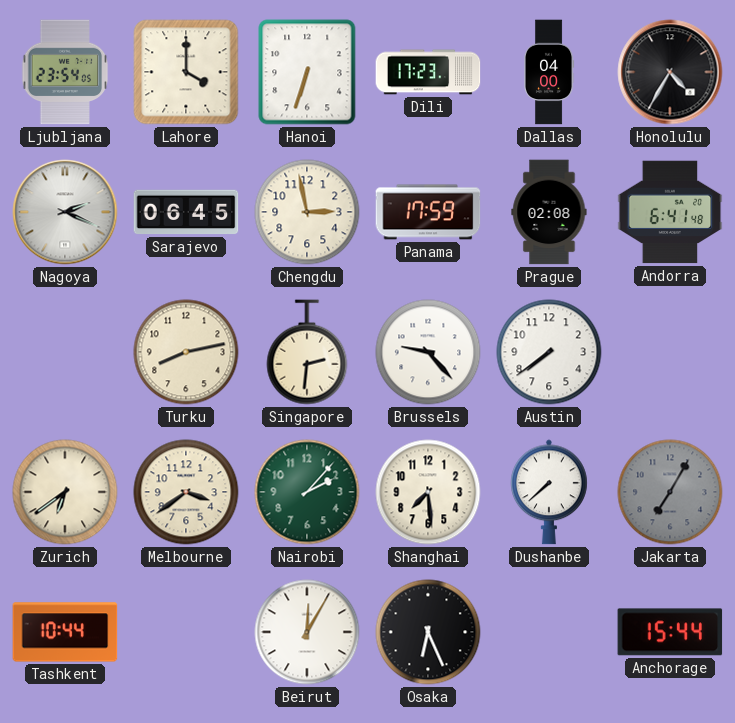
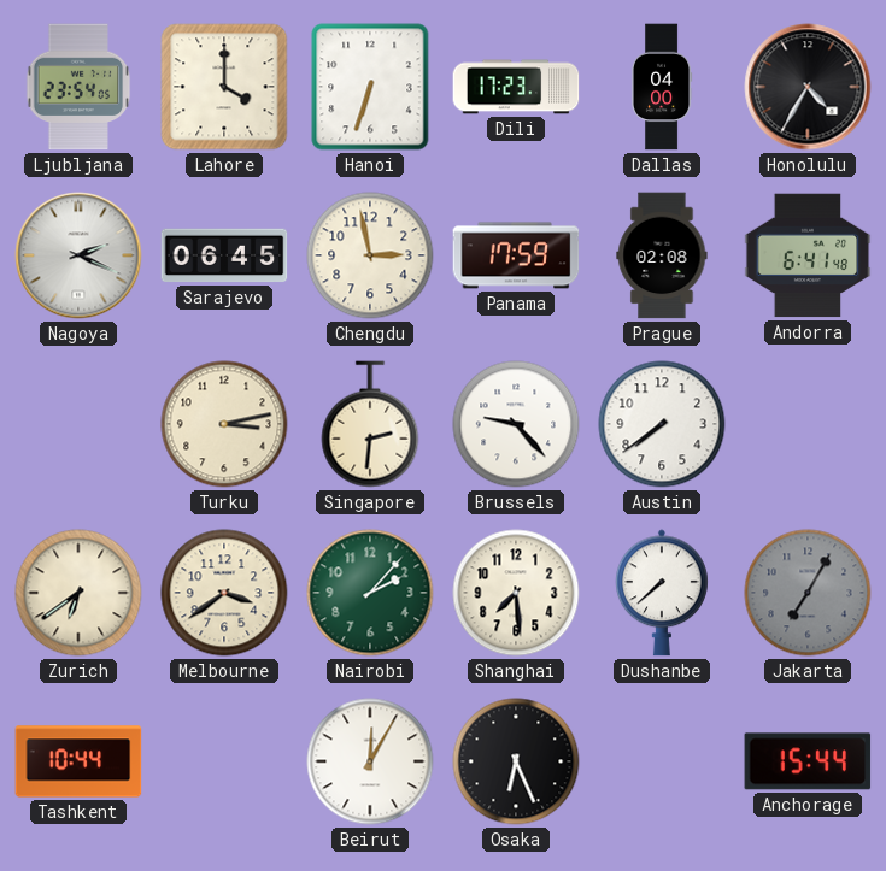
Turku: 8:13 -> 3:13
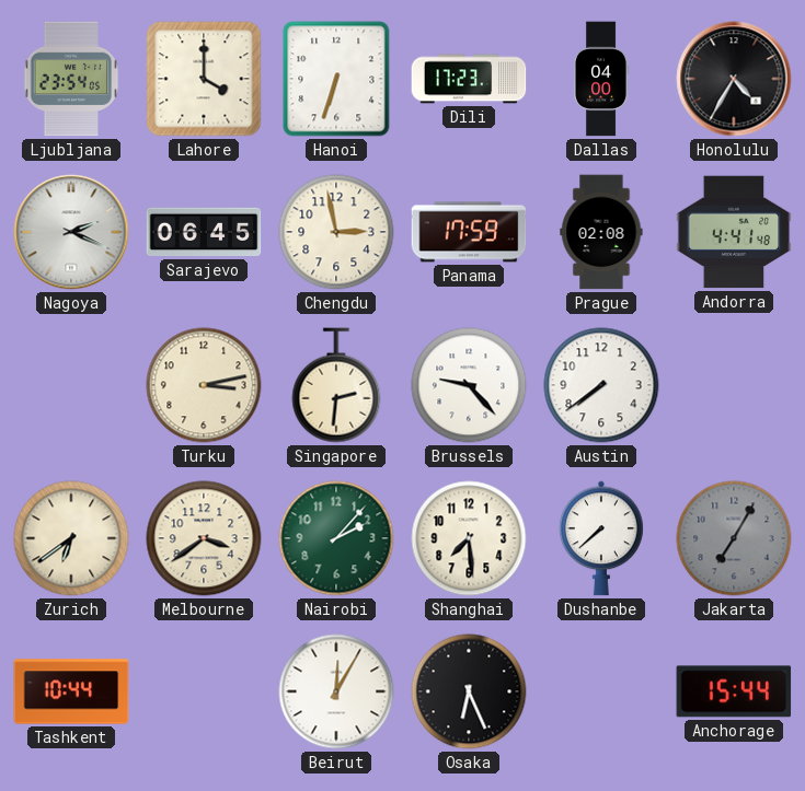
Andorra: 6:41 -> 4:41
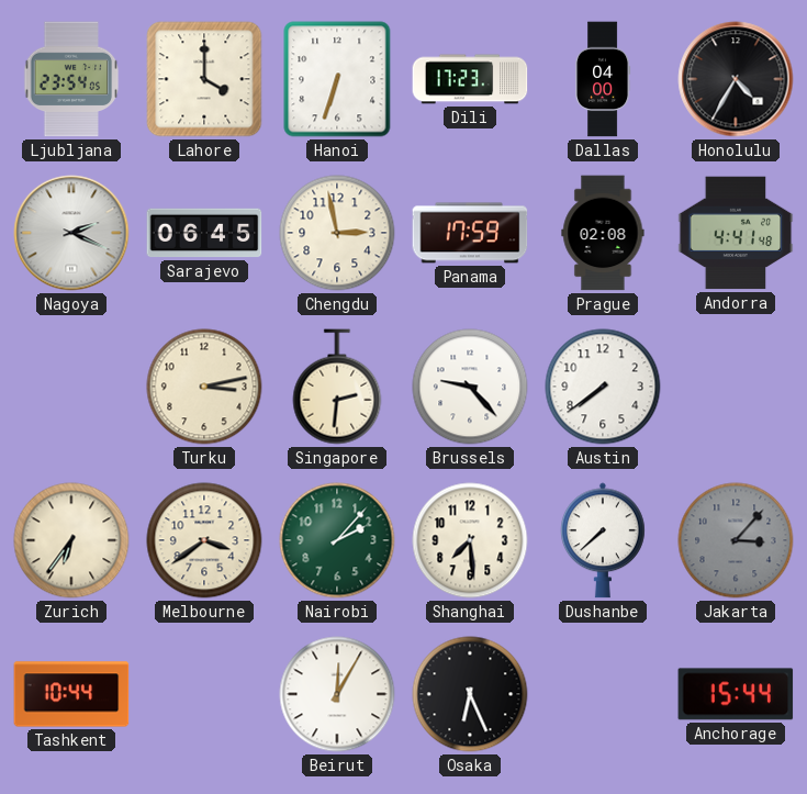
Zurich: 6:39 -> 6:36
Jakarta: 7:05 -> 3:07
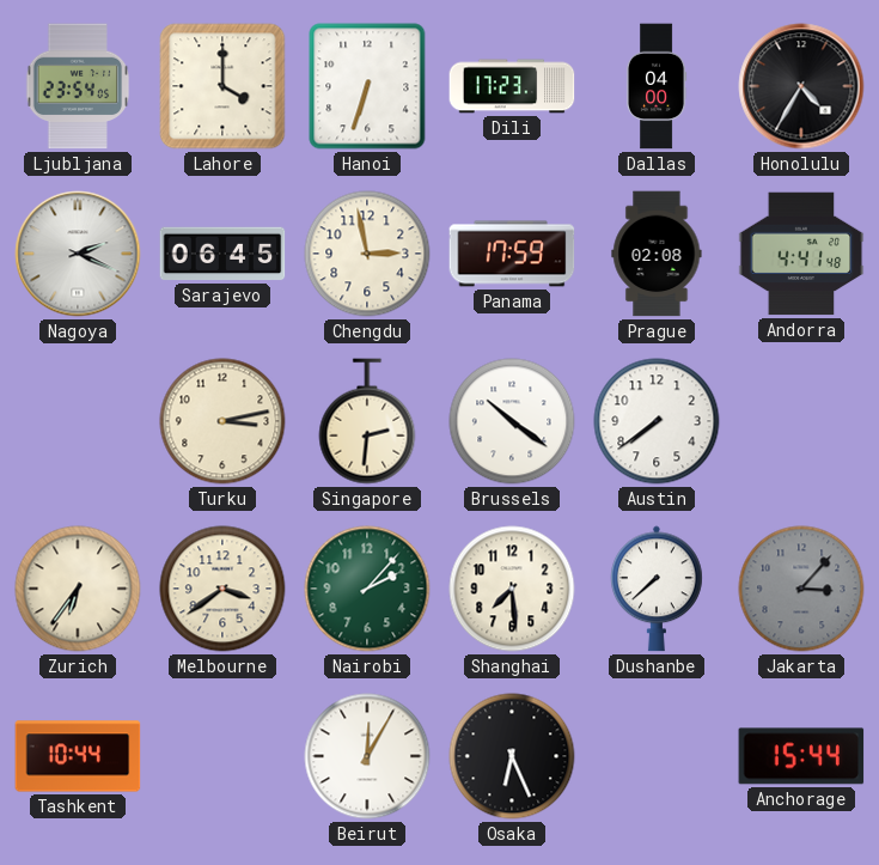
Brussels: 9:23 -> 10:21
